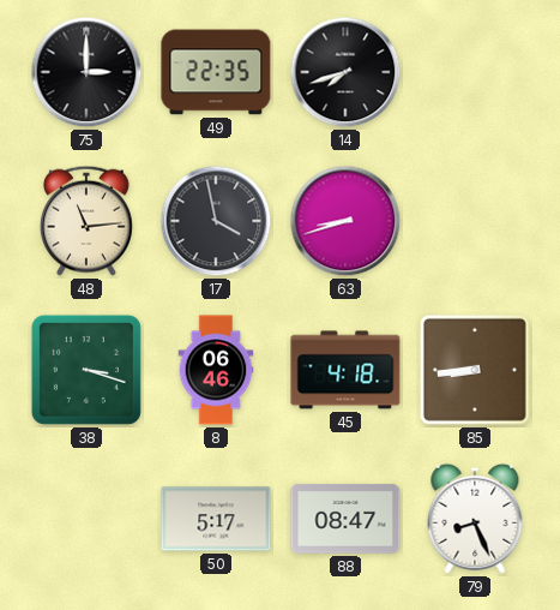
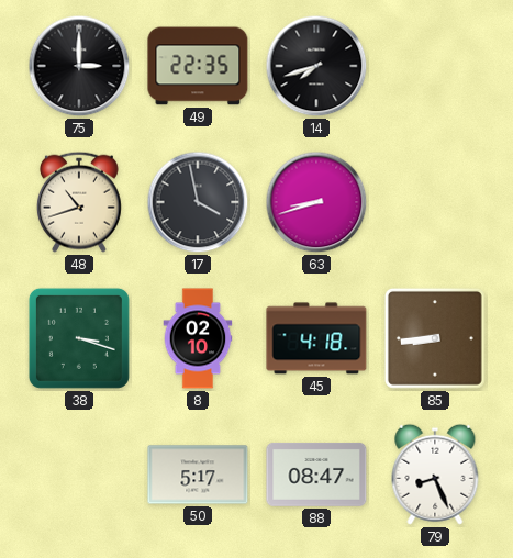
48: 11:14 -> 10:42
8: 06:46 -> 02:10
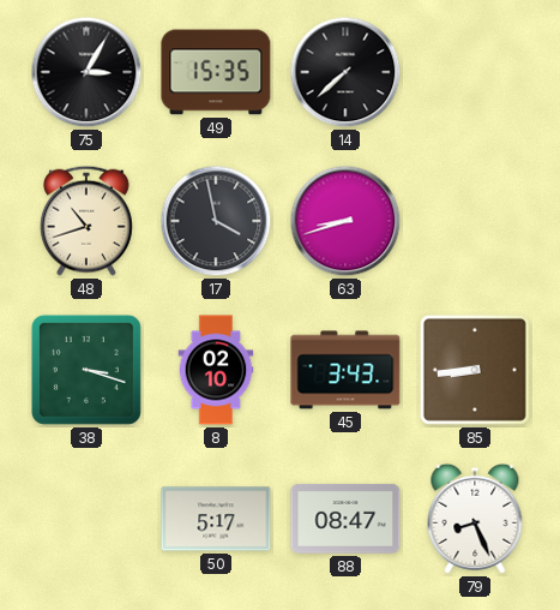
75: 3:00 -> 3:05
49: 22:35 -> 15:35
14: 7:42 -> 7:38
45: 4:18 -> 3:43
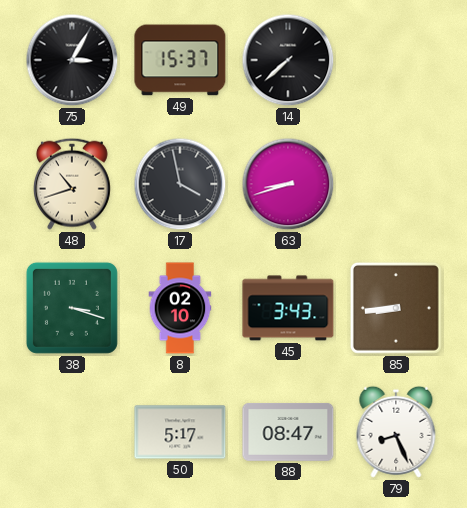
49: 15:35 -> 15:37
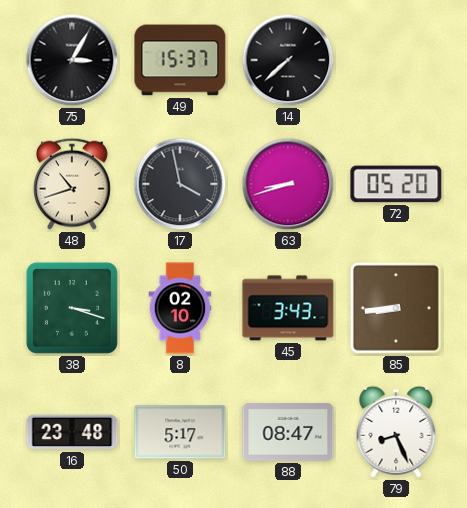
72: none -> 05:20
16: none -> 23:48
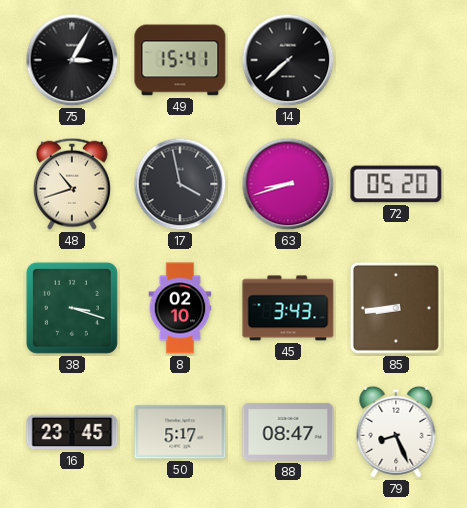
49: 15:37 -> 15:41
16: 23:48 -> 23:45
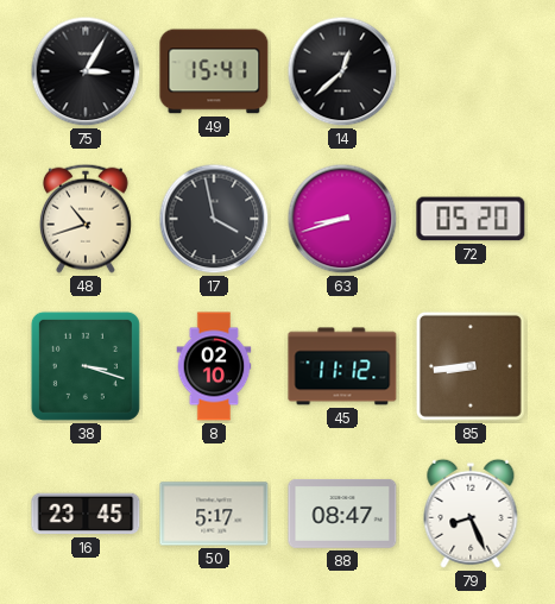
14: 7:38 -> 12:38
45: 3:43 -> 11:12
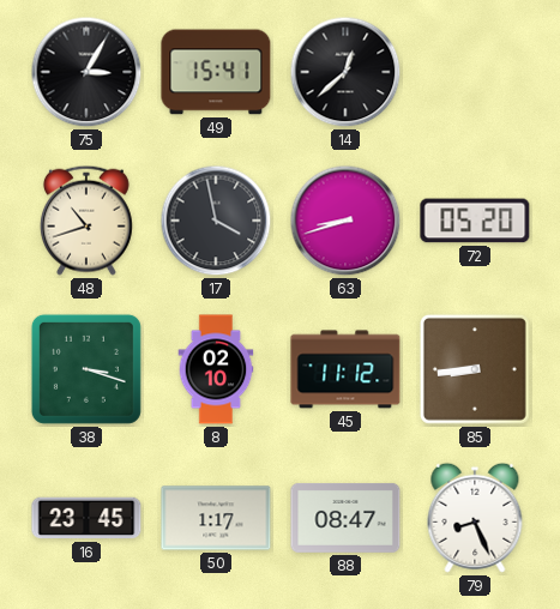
50: 5:17 -> 1:17
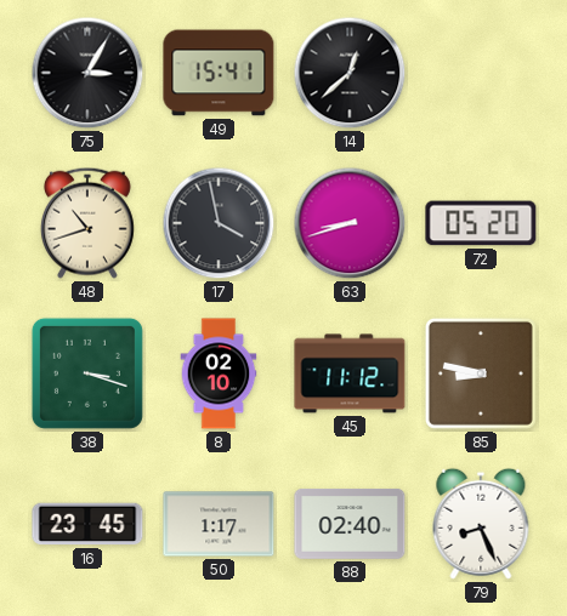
85: 8:44 -> 8:47
88: 08:47 -> 02:40
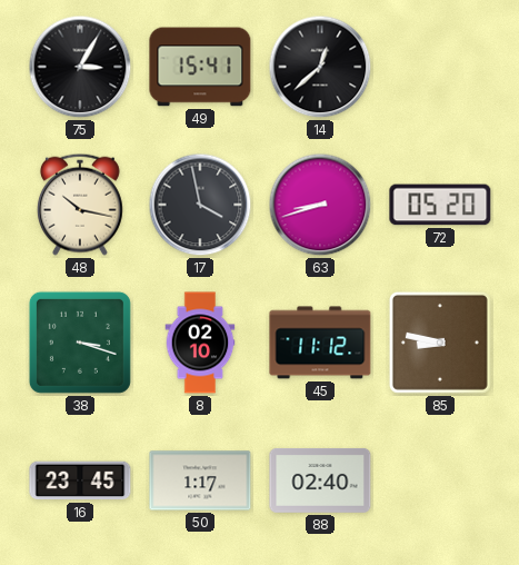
48: 10:42 -> 10:17
79: 8:26 -> none
